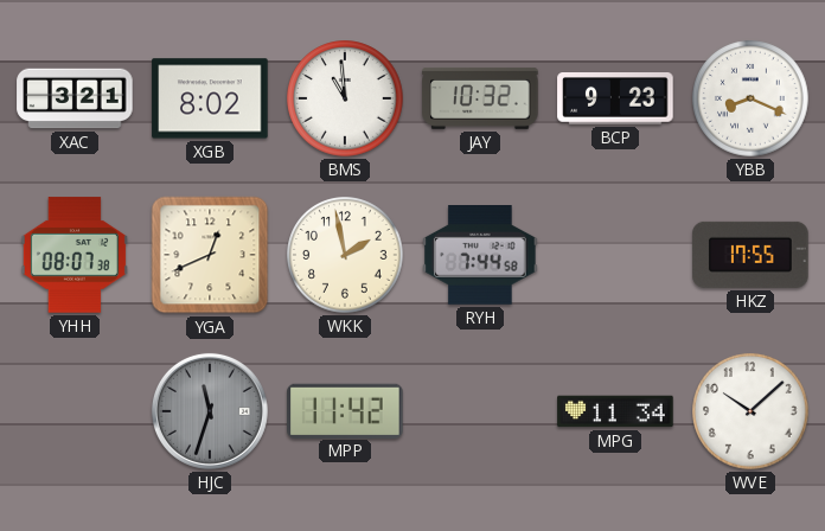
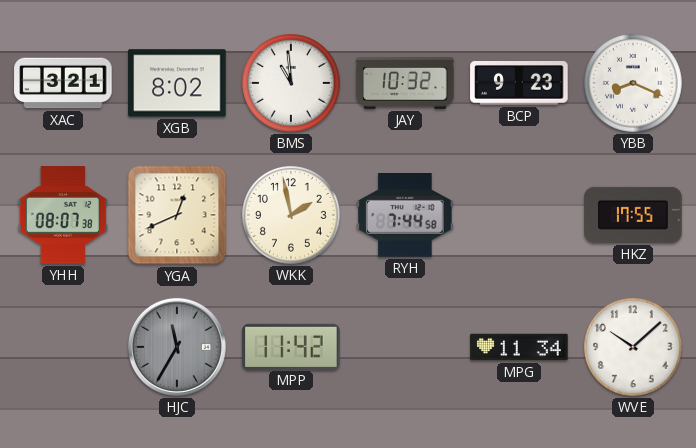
HJC: 11:33 -> 11:35
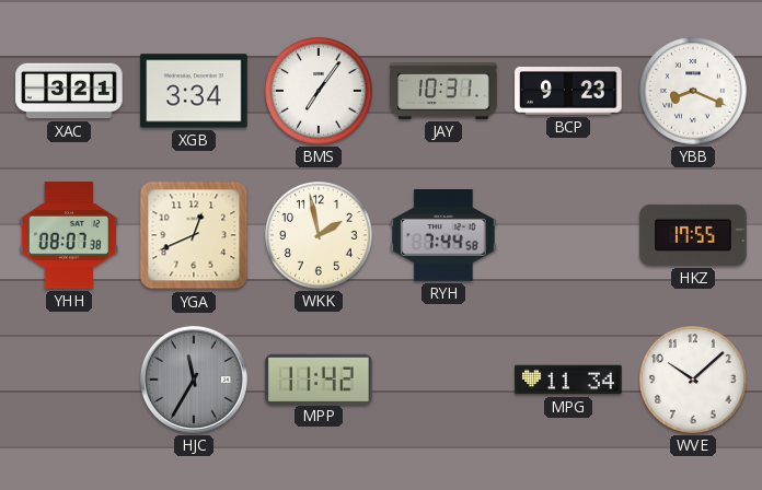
XGB: 8:02 -> 3:34
BMS: 10:59 -> 7:06
JAY: 10:32 -> 10:31
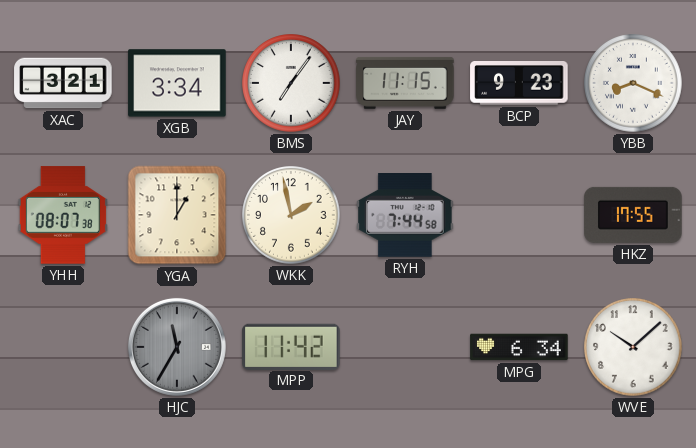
JAY: 10:31 -> 11:15
YGA: 12:41 -> 1:00
MPG: 11:34 -> 6:34
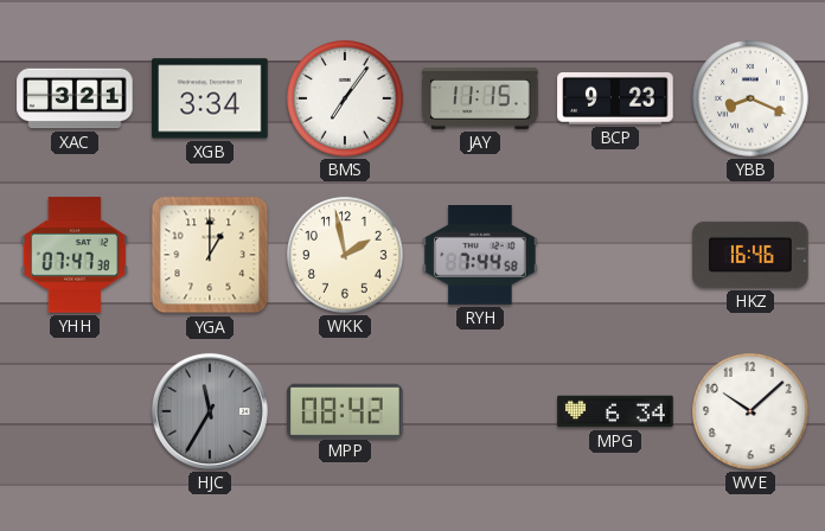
YHH: 08:07 -> 07:47
HKZ: 17:55 -> 16:46
MPP: 11:42 -> 08:42
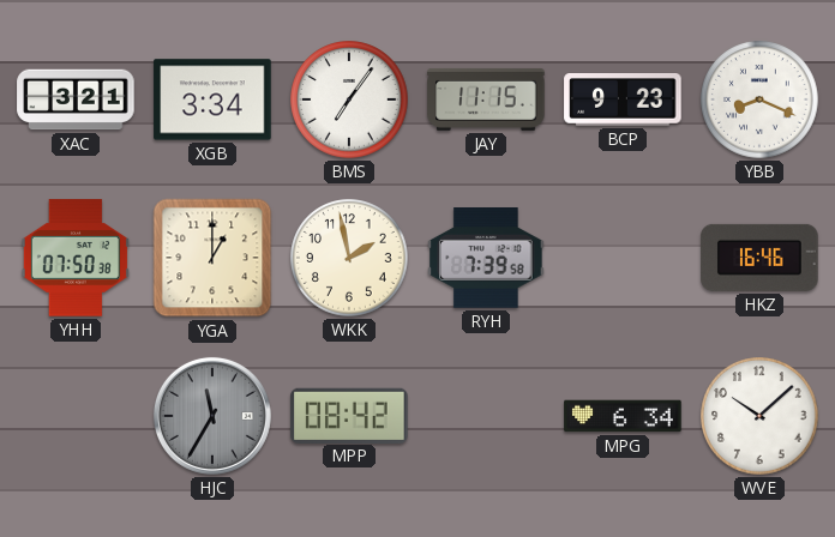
YHH: 07:47 -> 07:50
RYH: 7:44 -> 7:39
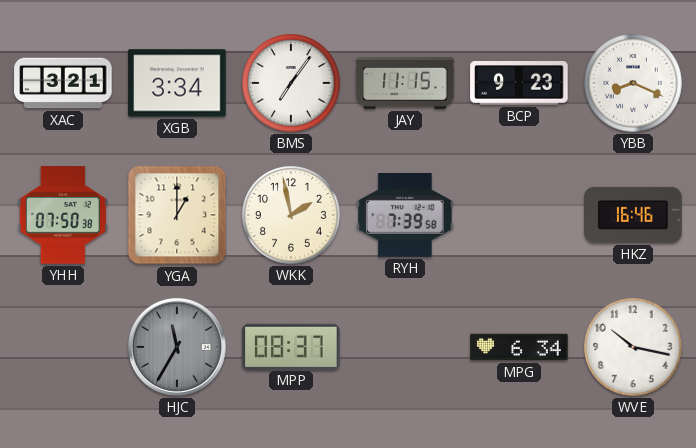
MPP: 08:42 -> 08:37
WVE: 10:08 -> 10:17
